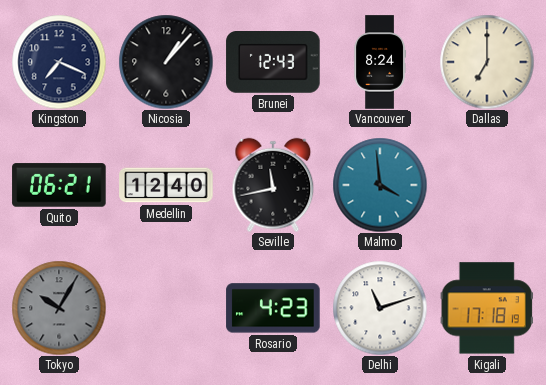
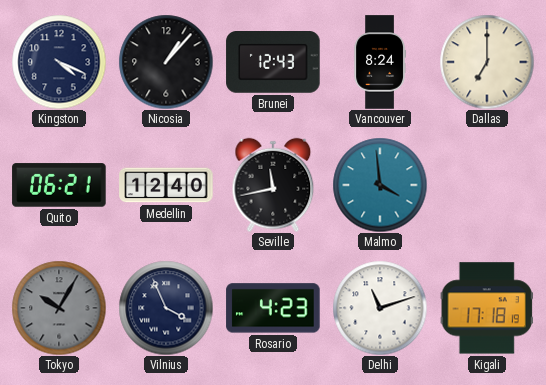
Kingston: 7:19 -> 4:19
Vilnius: none -> 3:56
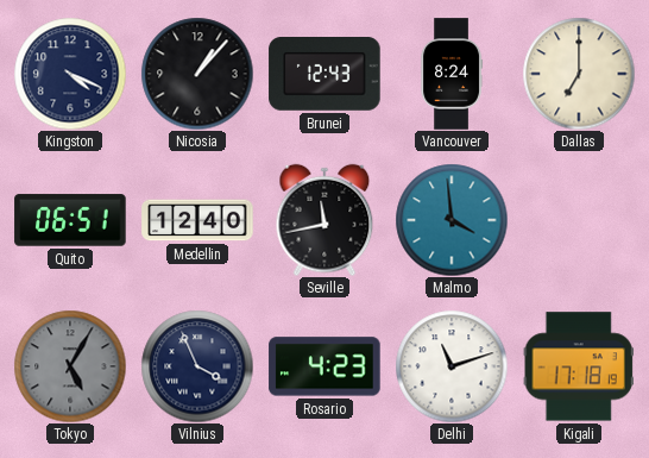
Quito: 06:21 -> 06:51
Tokyo: 10:05 -> 5:05
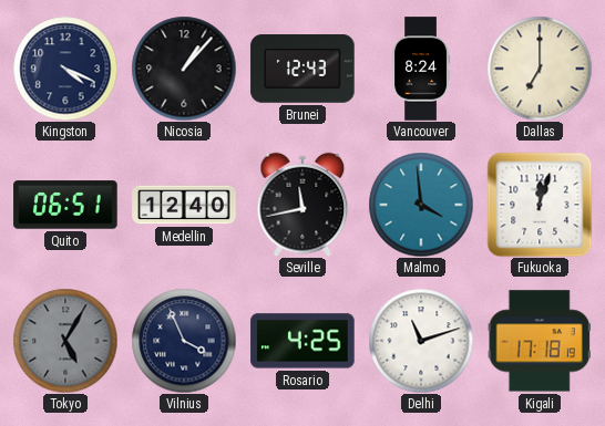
Fukuoka: none -> 12:03
Rosario: 4:23 -> 4:25
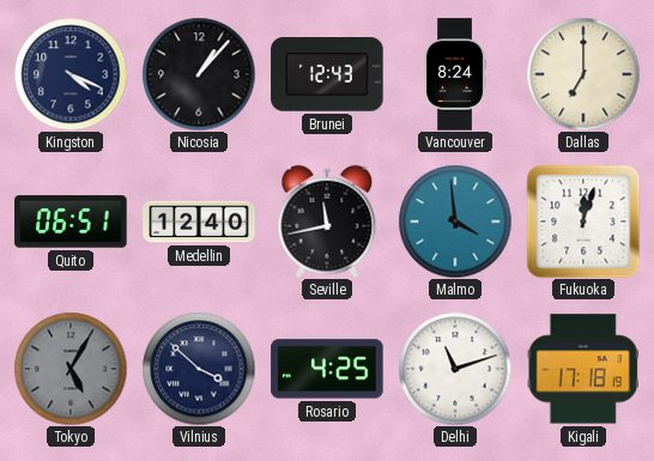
Vilnius: 3:56 -> 3:52
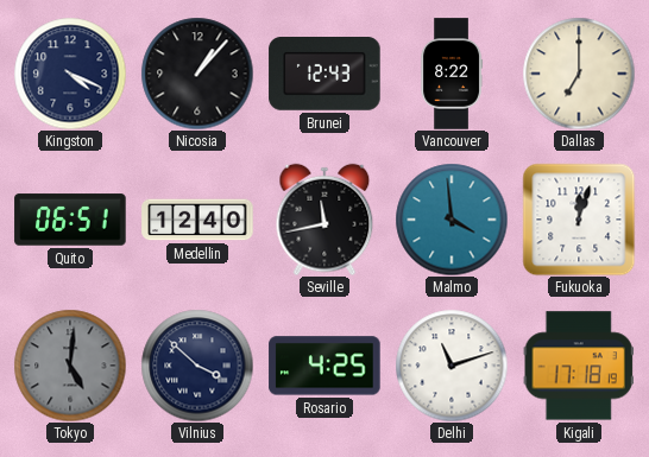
Vancouver: 8:24 -> 8:22
Tokyo: 5:05 -> 5:01
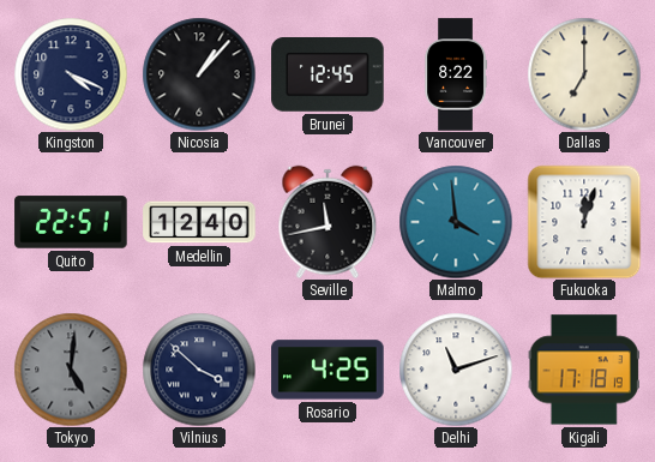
Brunei: 12:43 -> 12:45
Quito: 06:51 -> 22:51
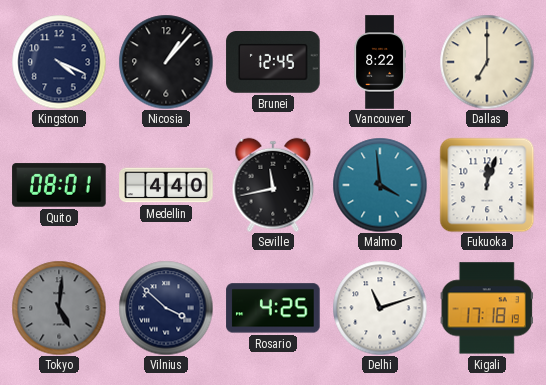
Quito: 22:51 -> 08:01
Medellin: 12:40 -> 4:40
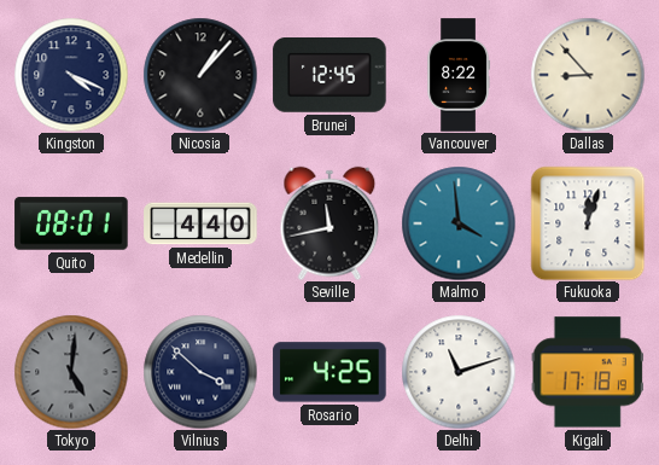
Dallas: 7:00 -> 8:53
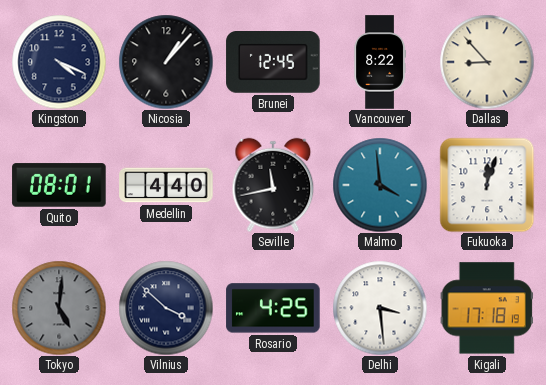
Delhi: 11:12 -> 3:29
